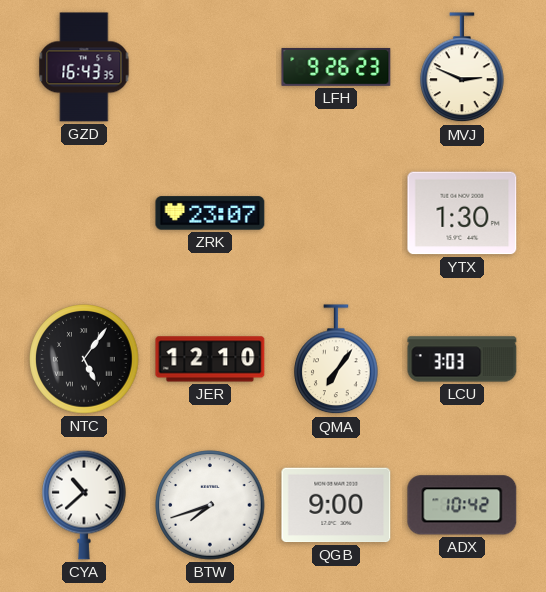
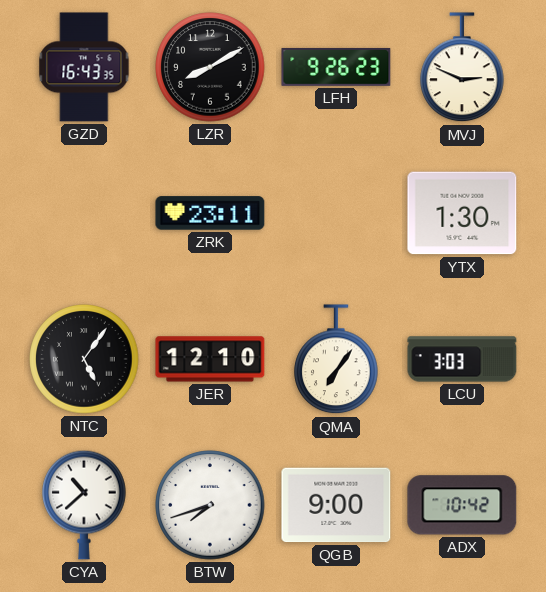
LZR: none -> 8:10
ZRK: 23:07 -> 23:11
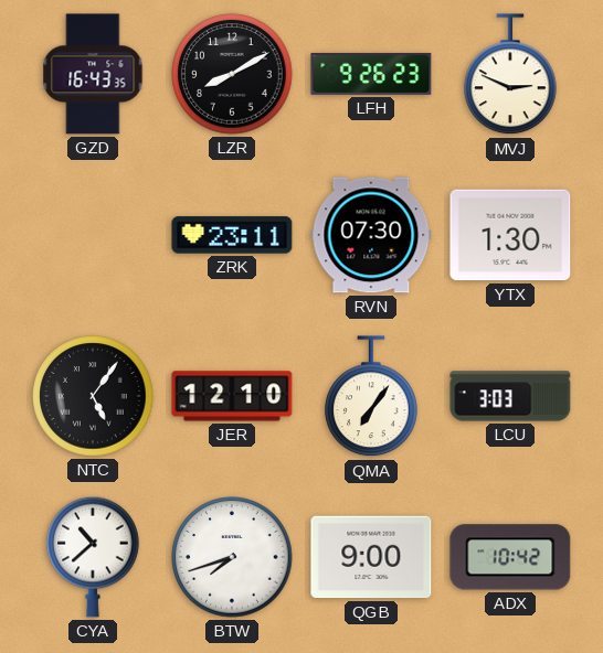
RVN: none -> 07:30
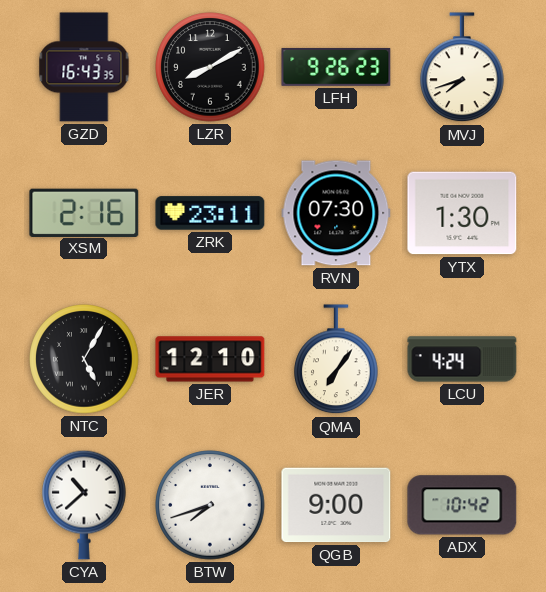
MVJ: 2:49 -> 7:42
XSM: none -> 2:16
NTC: 5:06 -> 5:05
LCU: 3:03 -> 4:24
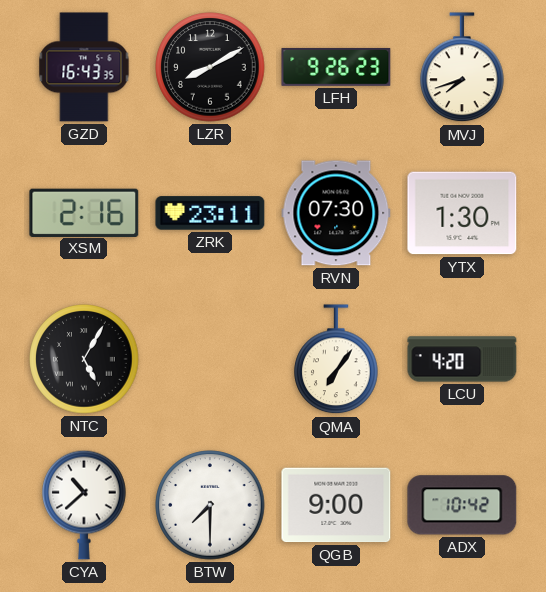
JER: 12:10 -> none
LCU: 4:24 -> 4:20
BTW: 7:42 -> 7:30
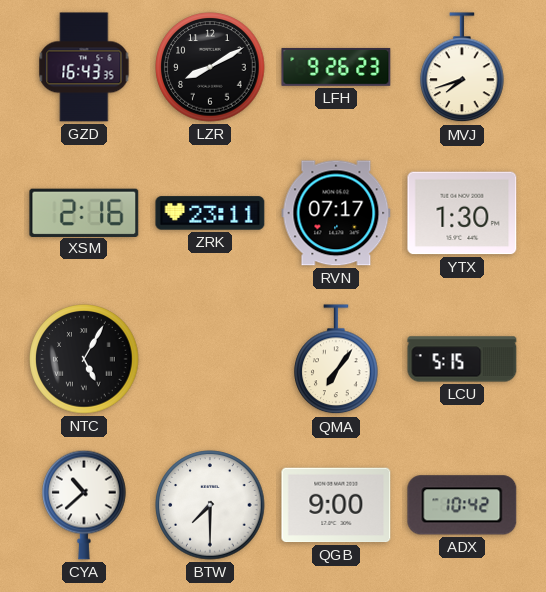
RVN: 07:30 -> 07:17
LCU: 4:20 -> 5:15
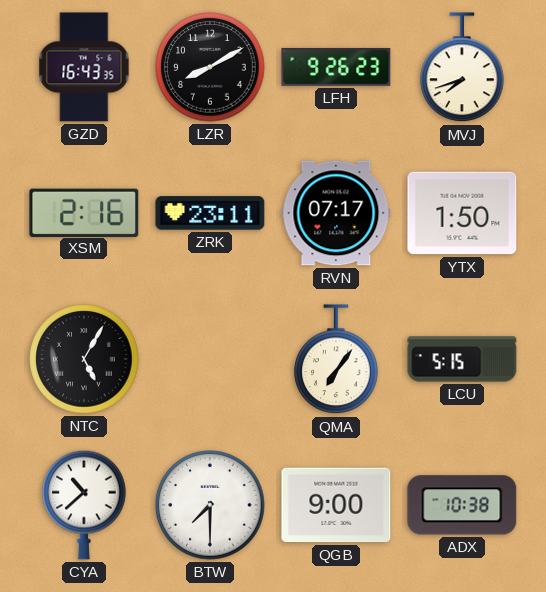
YTX: 1:30 -> 1:50
ADX: 10:42 -> 10:38
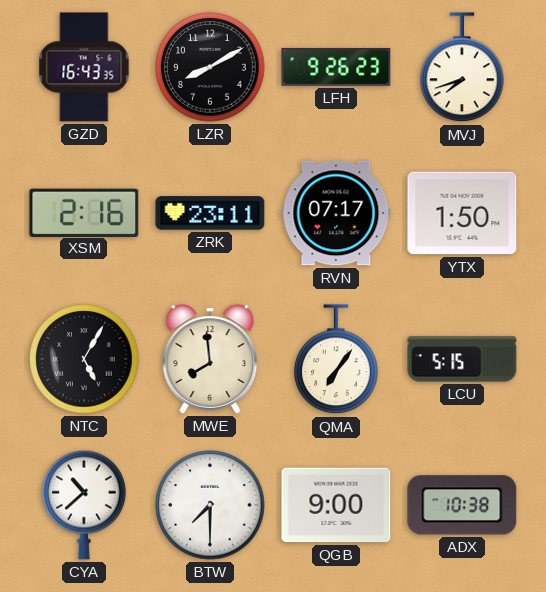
MWE: none -> 7:59
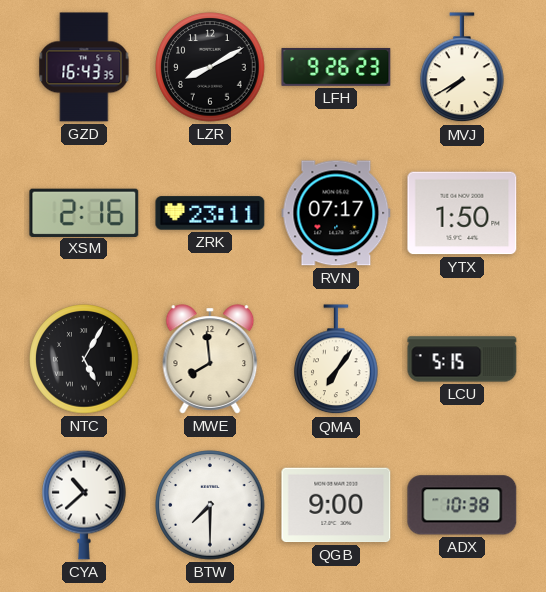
MVJ: 7:42 -> 7:40
